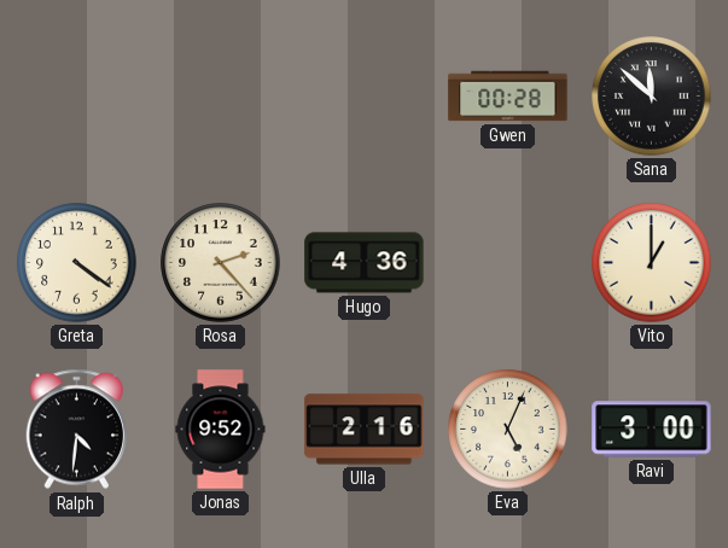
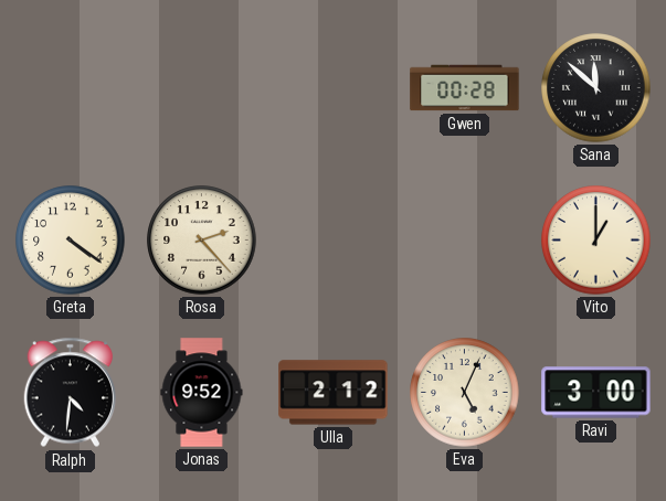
Hugo: 4:36 -> none
Ulla: 2:16 -> 2:12
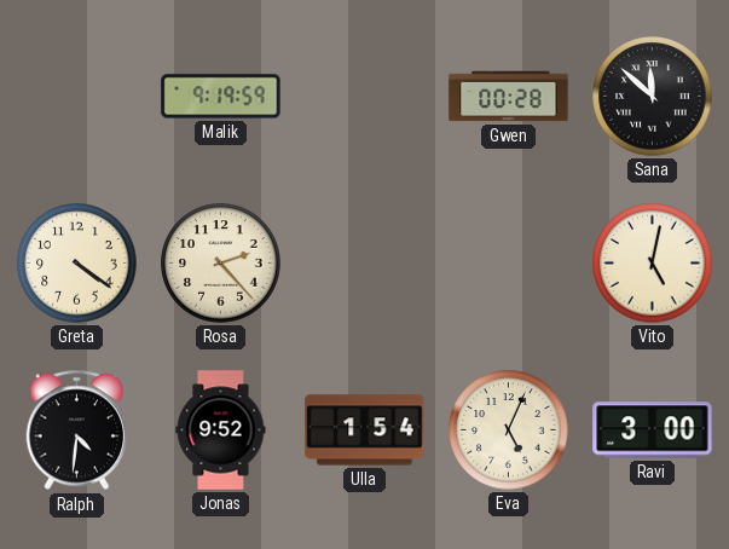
Malik: none -> 9:19
Vito: 1:00 -> 5:02
Ulla: 2:12 -> 1:54
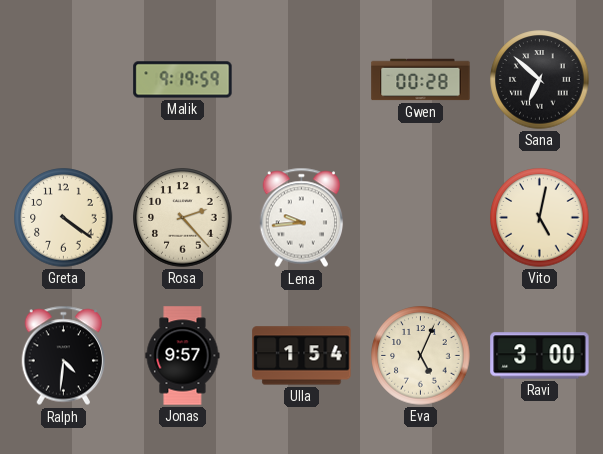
Sana: 11:52 -> 6:52
Lena: none -> 9:44
Jonas: 9:52 -> 9:57
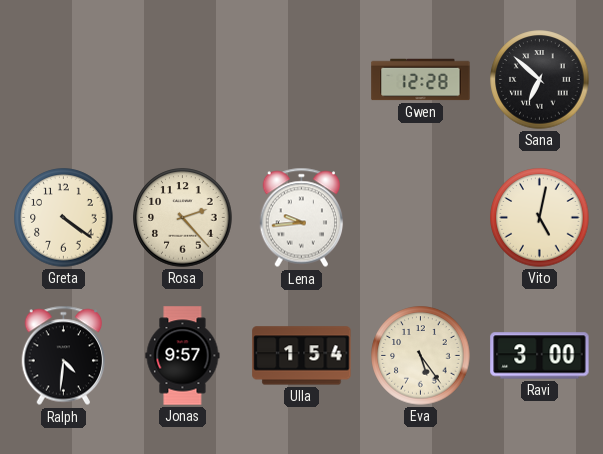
Malik: 9:19 -> none
Gwen: 00:28 -> 12:28
Eva: 5:04 -> 5:24
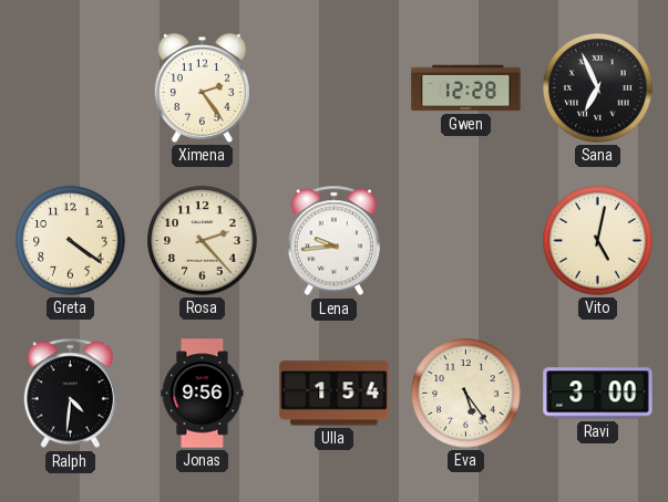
Ximena: none -> 2:24
Sana: 6:52 -> 6:56
Jonas: 9:57 -> 9:56
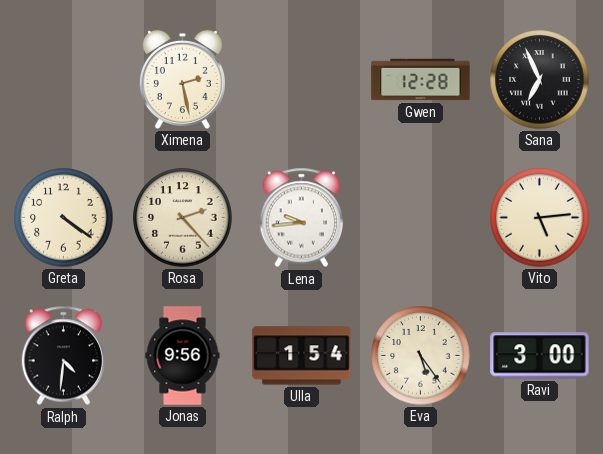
Ximena: 2:24 -> 2:28
Vito: 5:02 -> 5:14
